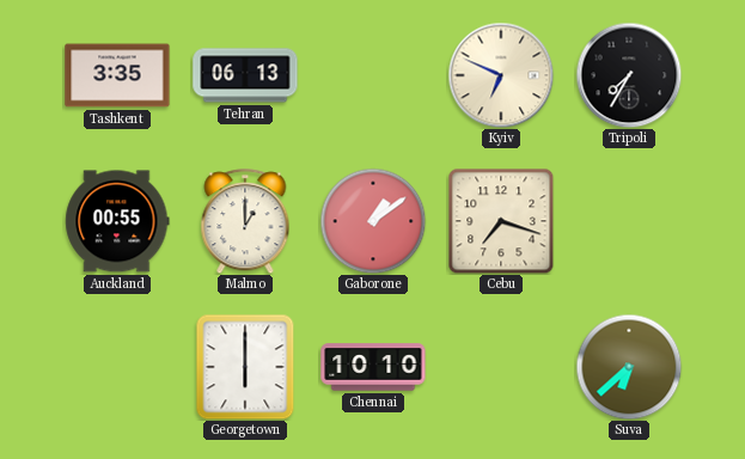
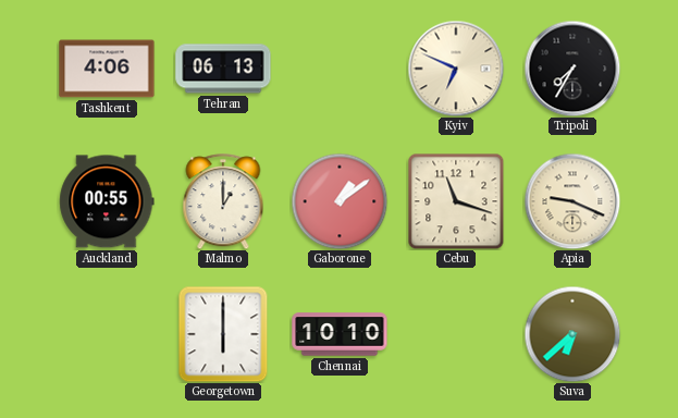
Tashkent: 3:35 -> 4:06
Cebu: 7:18 -> 11:18
Apia: none -> 9:19
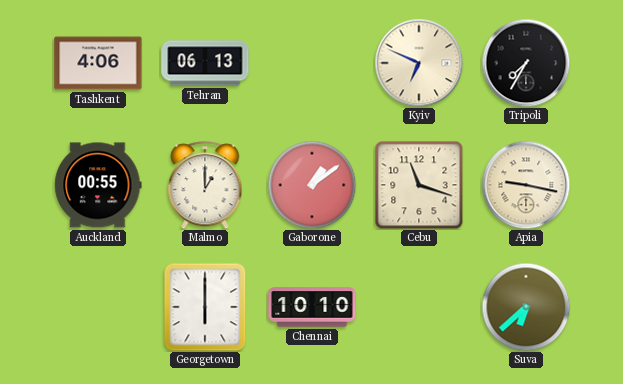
Apia: 9:19 -> 9:17
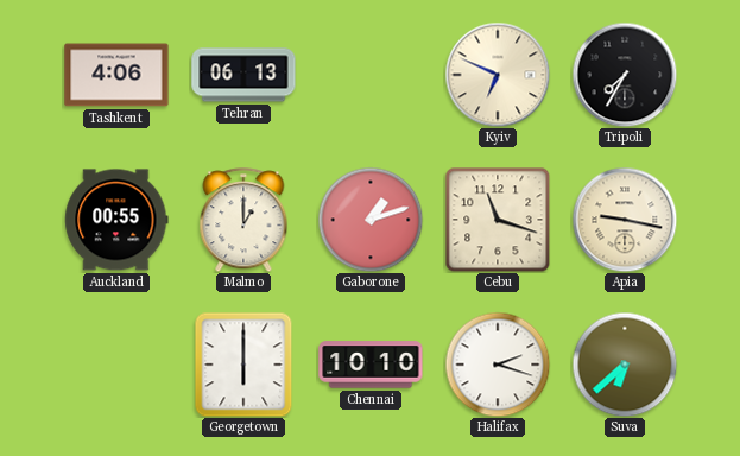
Gaborone: 1:09 -> 1:12
Halifax: none -> 2:18
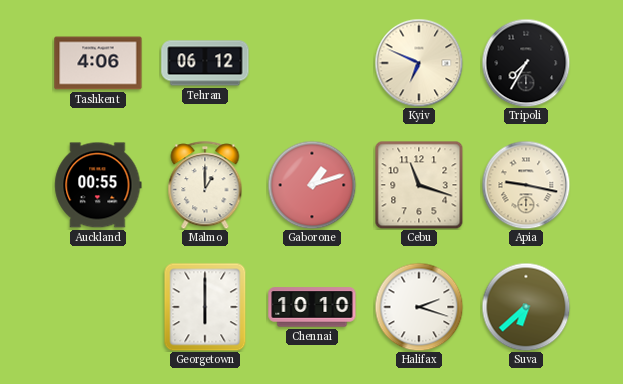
Tehran: 06:13 -> 06:12
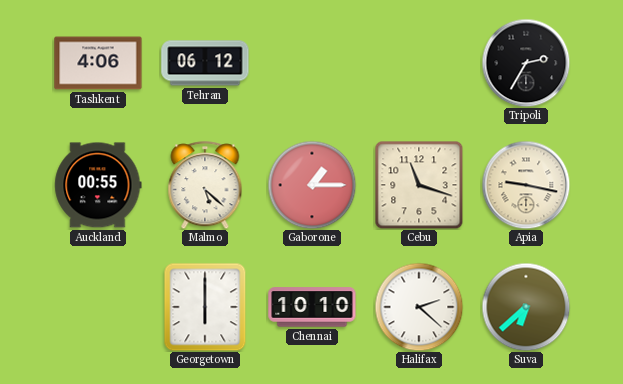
Kyiv: 6:49 -> none
Tripoli: 7:35 -> 2:35
Malmo: 1:00 -> 5:22
Gaborone: 1:12 -> 1:15
Halifax: 2:18 -> 2:22
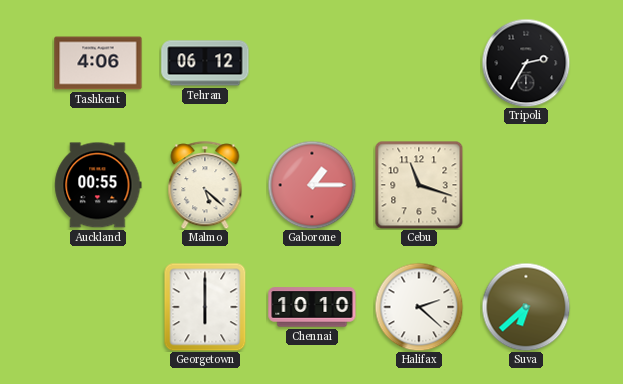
Apia: 9:17 -> none
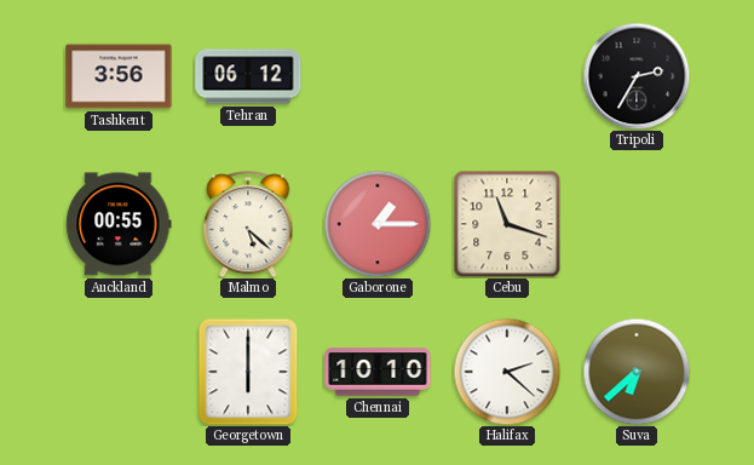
Tashkent: 4:06 -> 3:56
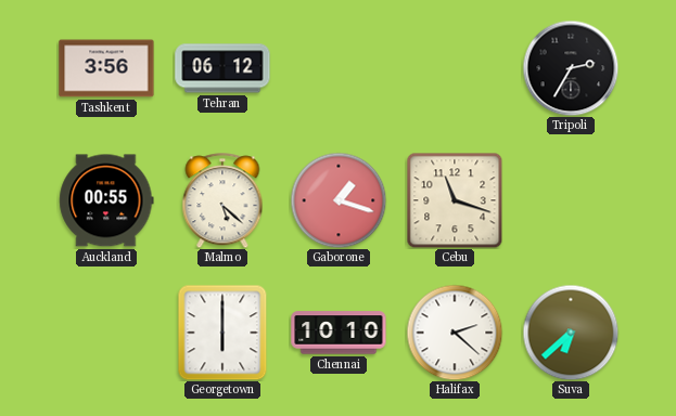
Gaborone: 1:15 -> 1:18
